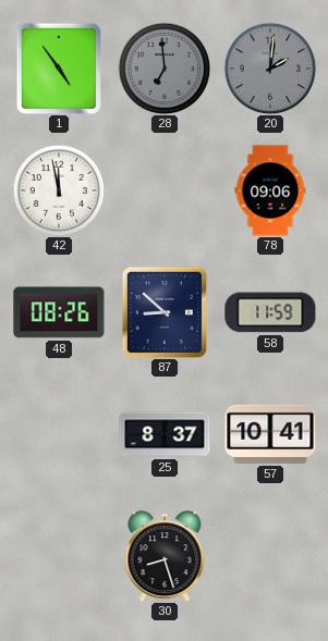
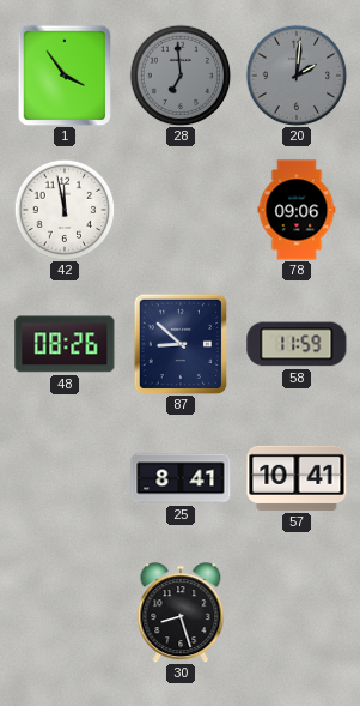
1: 4:54 -> 3:54
25: 8:37 -> 8:41
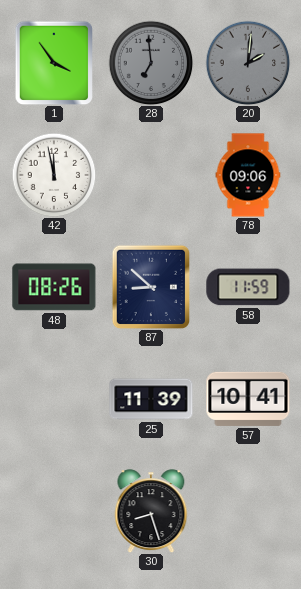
25: 8:41 -> 11:39
